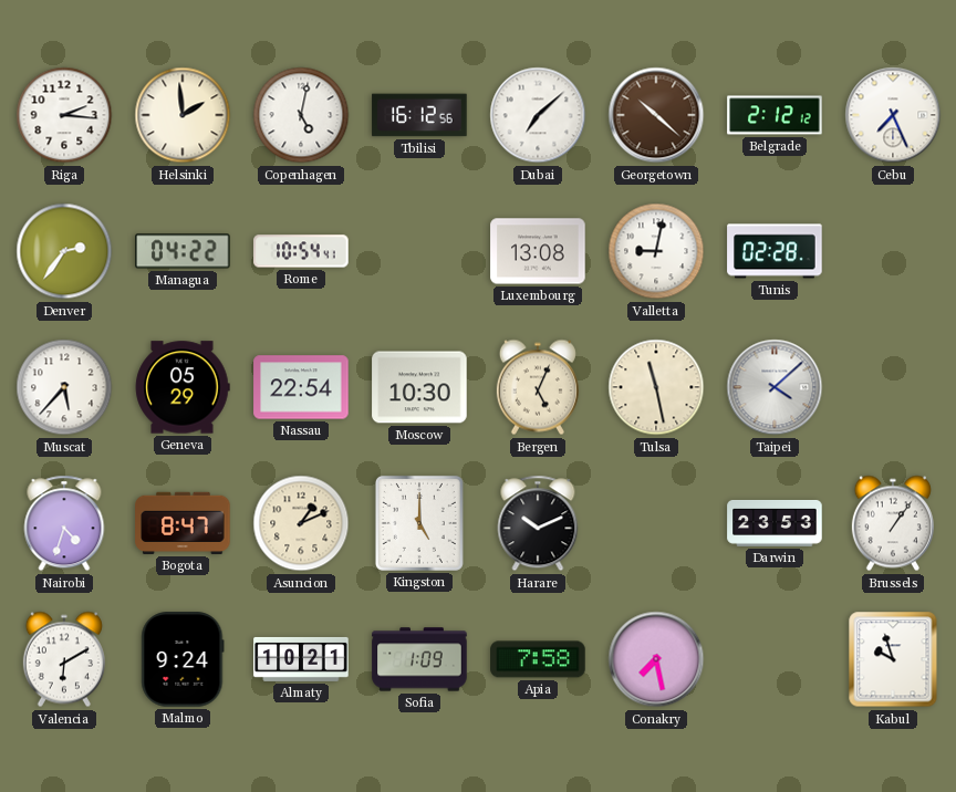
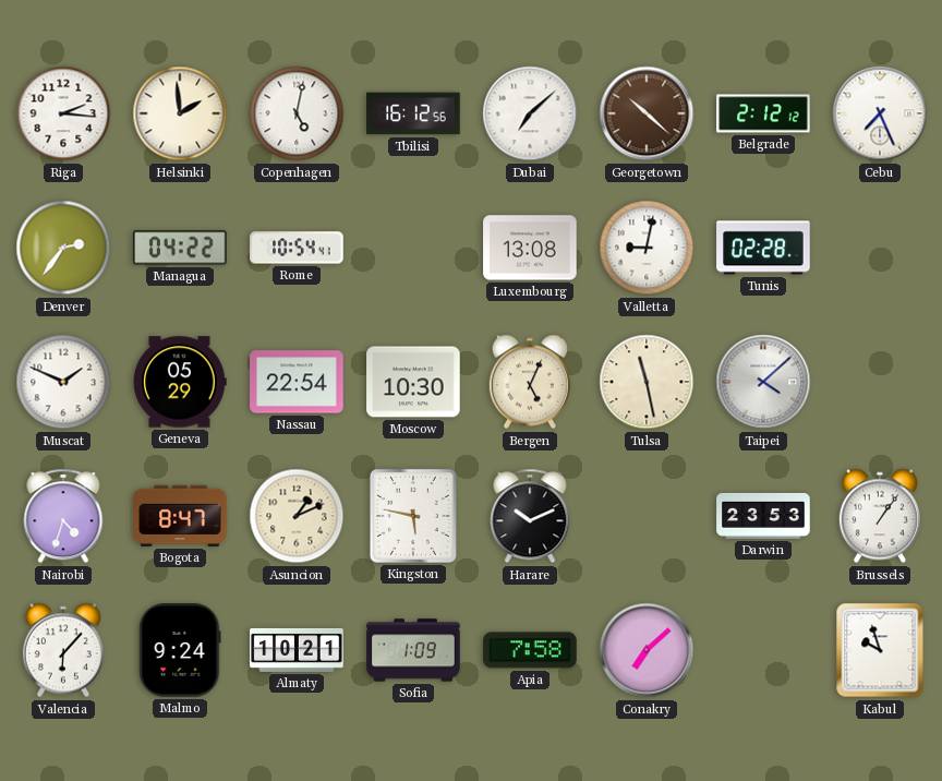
Muscat: 5:37 -> 1:49
Kingston: 5:00 -> 5:47
Valencia: 6:10 -> 6:07
Conakry: 7:28 -> 7:08
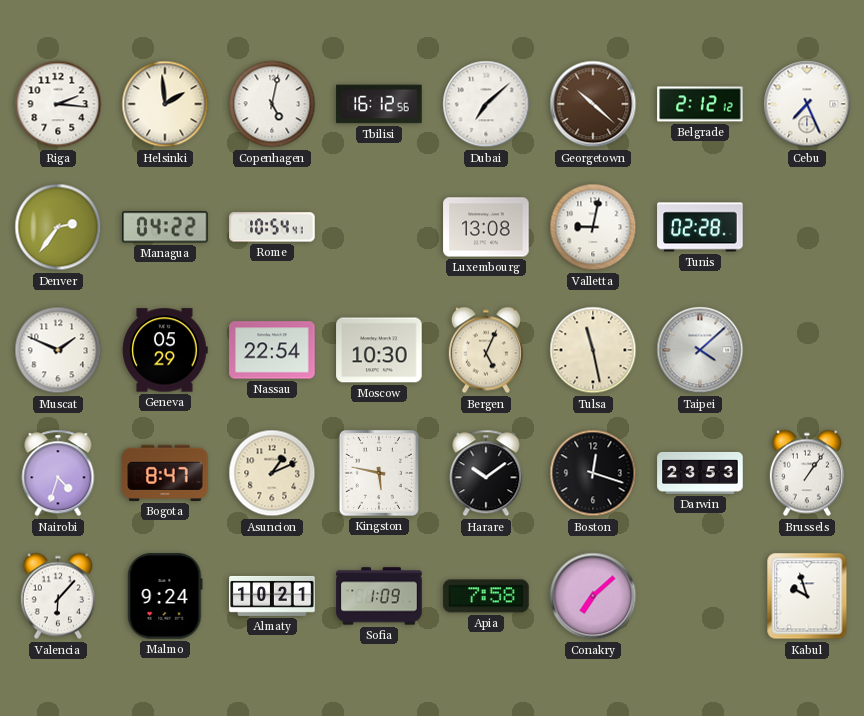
Harare: 10:11 -> 10:09
Boston: none -> 12:18
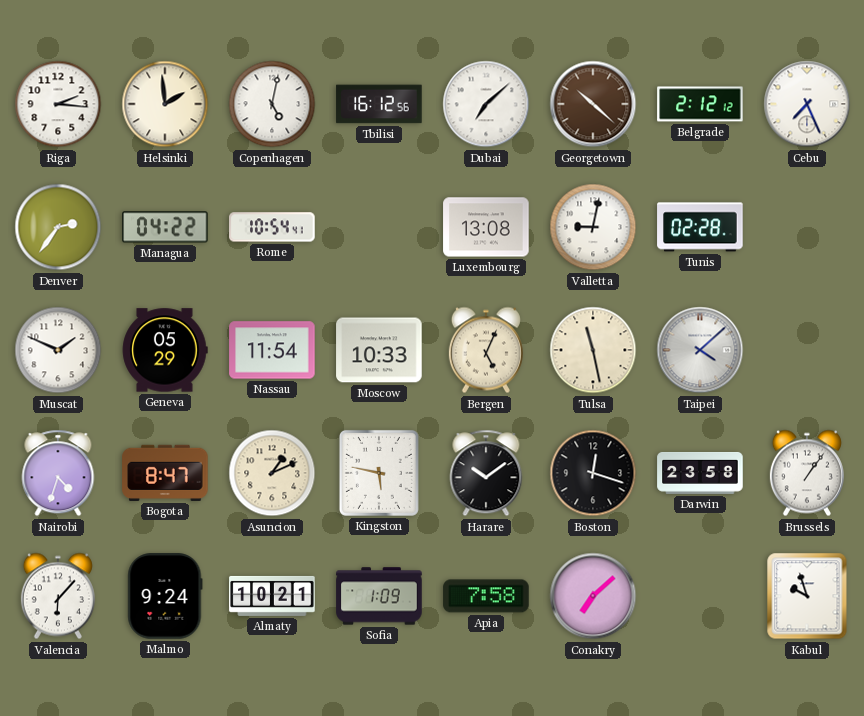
Nassau: 22:54 -> 11:54
Moscow: 10:30 -> 10:33
Darwin: 23:53 -> 23:58
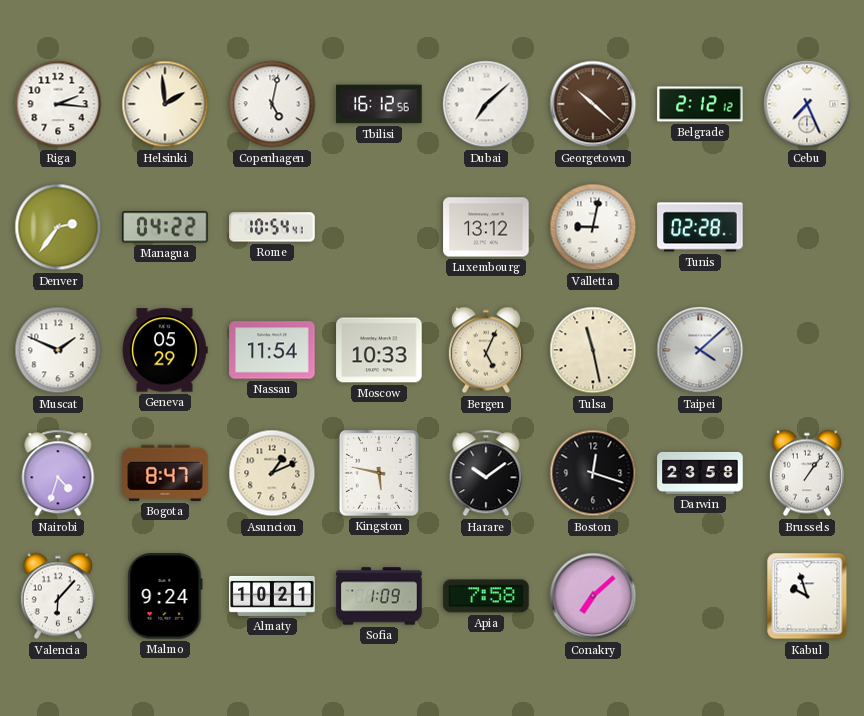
Luxembourg: 13:08 -> 13:12
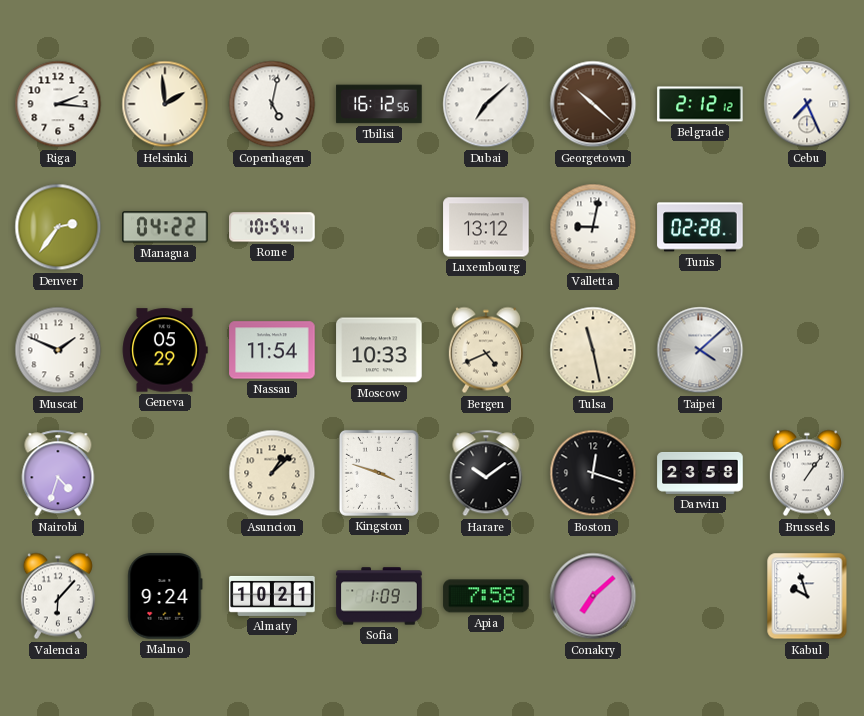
Bergen: 5:04 -> 4:41
Bogota: 8:47 -> none
Asuncion: 1:11 -> 1:08
Kingston: 5:47 -> 3:48
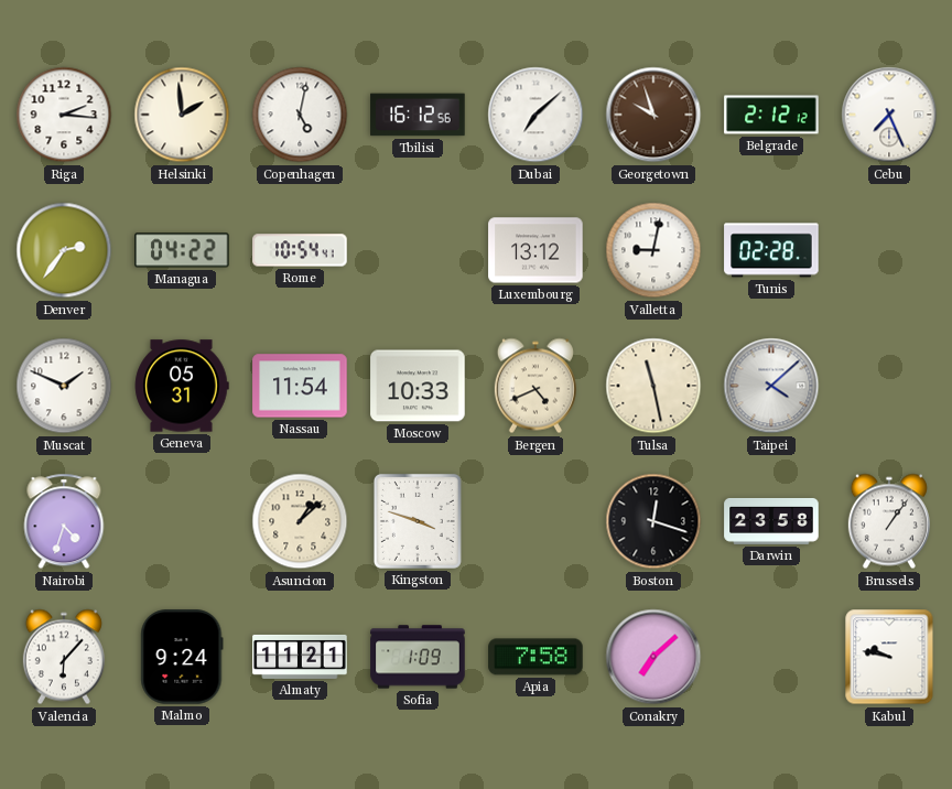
Georgetown: 10:22 -> 9:57
Geneva: 05:29 -> 05:31
Harare: 10:09 -> none
Almaty: 10:21 -> 11:21
Kabul: 9:57 -> 9:47
